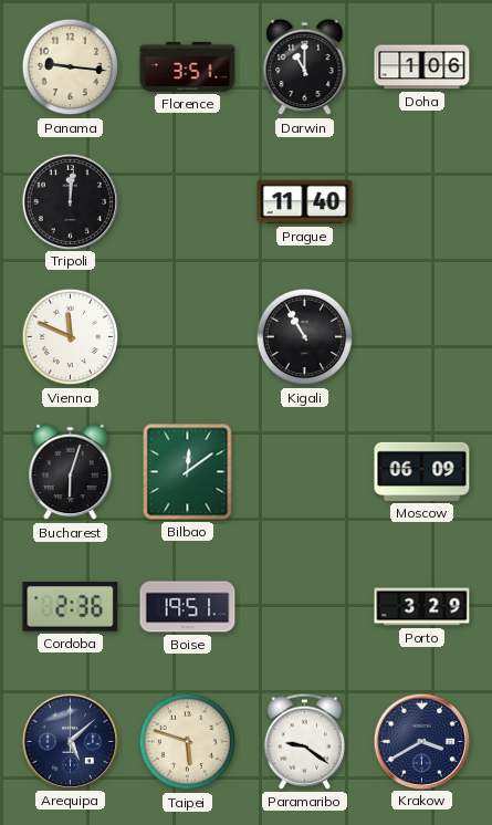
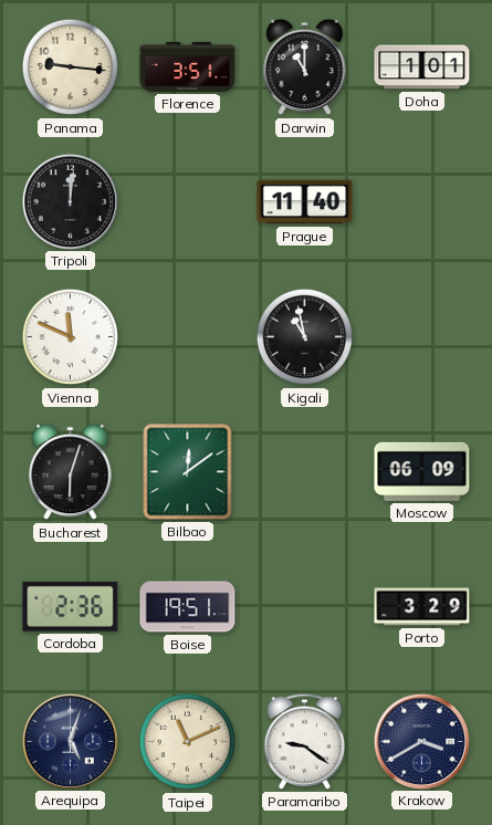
Doha: 1:06 -> 1:01
Kigali: 10:55 -> 10:58
Arequipa: 5:08 -> 5:03
Taipei: 5:48 -> 11:11
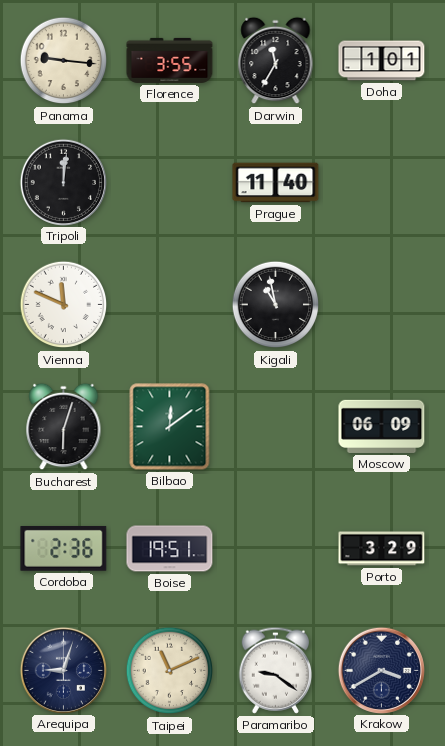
Florence: 3:51 -> 3:55
Darwin: 11:00 -> 11:35
Arequipa: 5:03 -> 9:03
